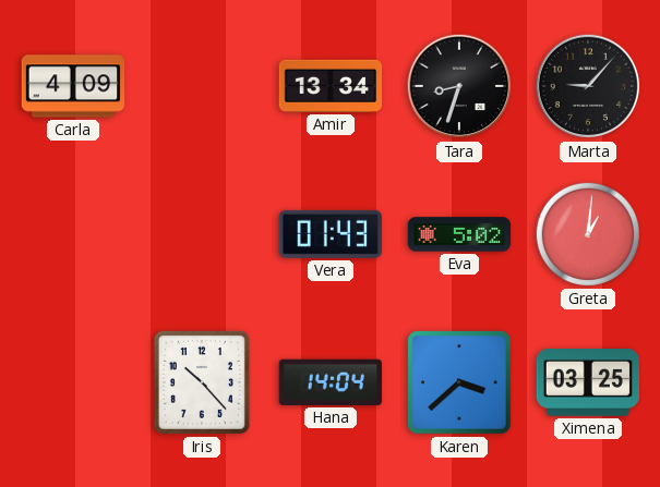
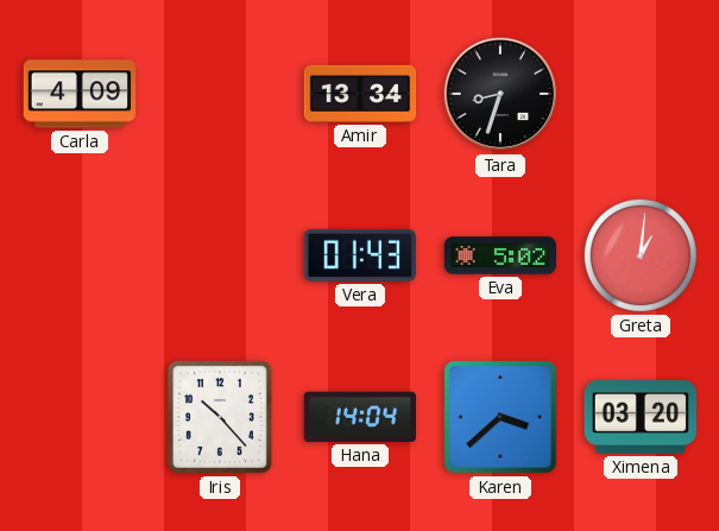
Marta: 9:07 -> none
Ximena: 03:25 -> 03:20
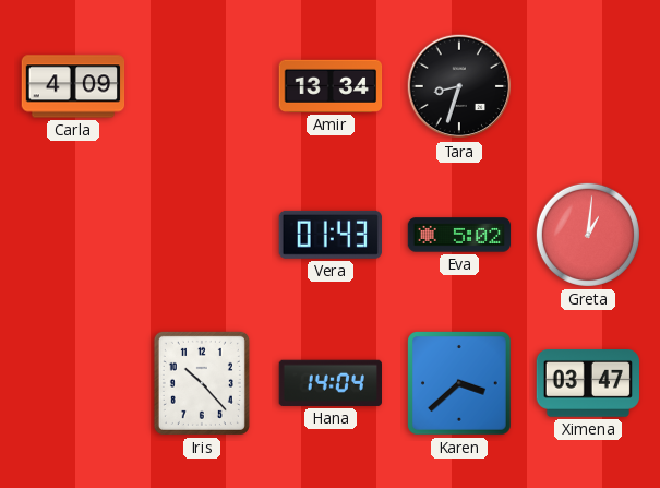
Ximena: 03:20 -> 03:47
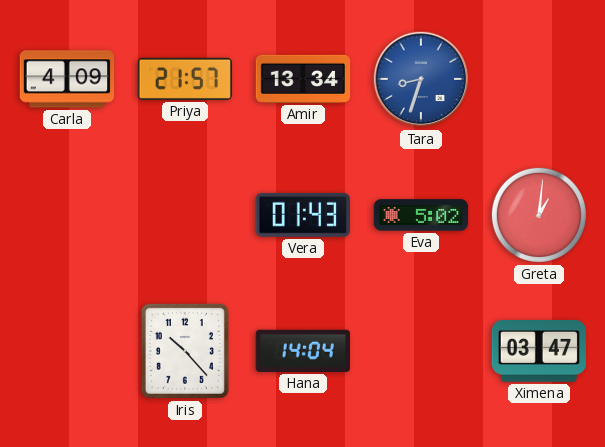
Priya: none -> 21:57
Tara dial: black -> blue
Karen: 3:38 -> none
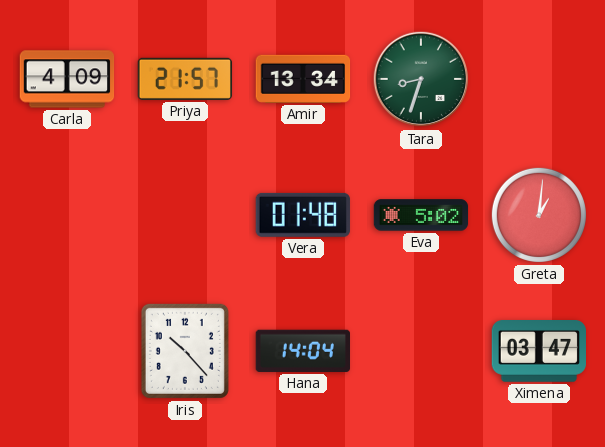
Tara dial: blue -> green
Vera: 01:43 -> 01:48
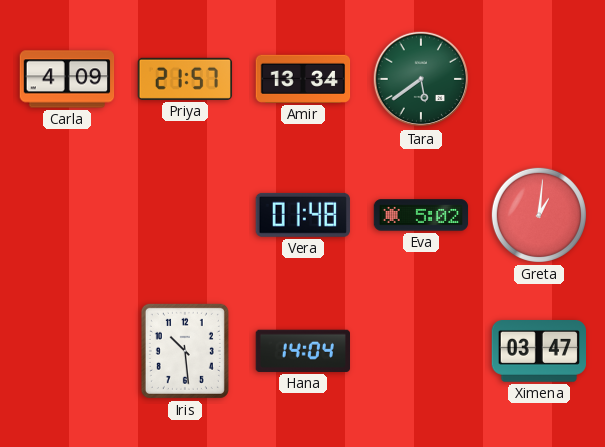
Tara: 8:33 -> 5:39
Iris: 10:23 -> 10:29
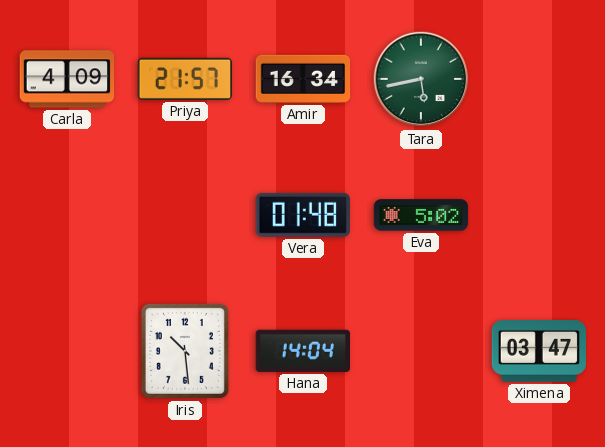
Amir: 13:34 -> 16:34
Tara: 5:39 -> 5:43
Greta: 1:01 -> none
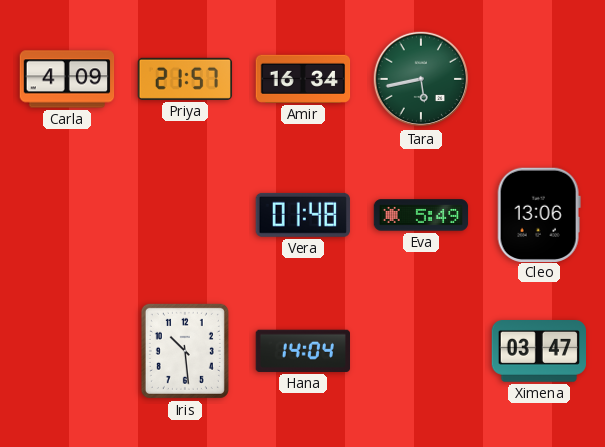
Eva: 5:02 -> 5:49
Cleo: none -> 13:06
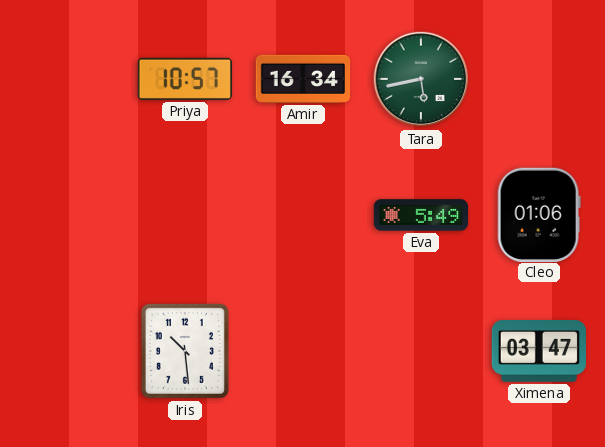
Carla: 4:09 -> none
Priya: 21:57 -> 10:57
Vera: 01:48 -> none
Cleo: 13:06 -> 01:06
Hana: 14:04 -> none
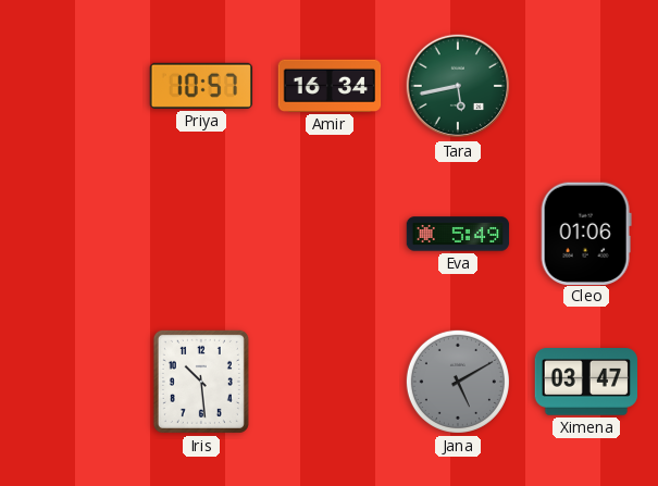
Jana: none -> 5:10
